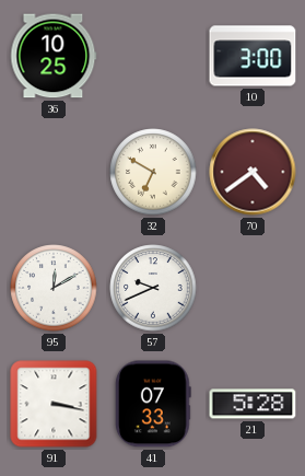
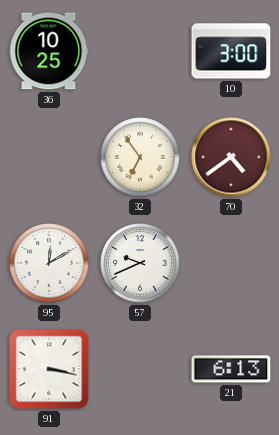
32: 6:50 -> 6:54
41: 07:33 -> none
21: 5:28 -> 6:13
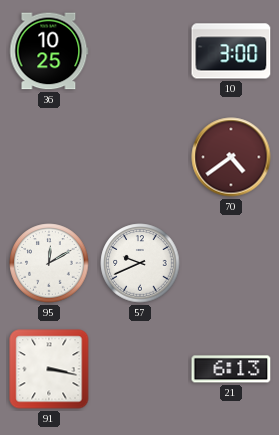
32: 6:54 -> none
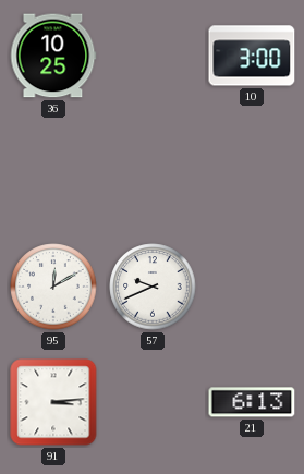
70: 4:39 -> none
91: 3:17 -> 3:14
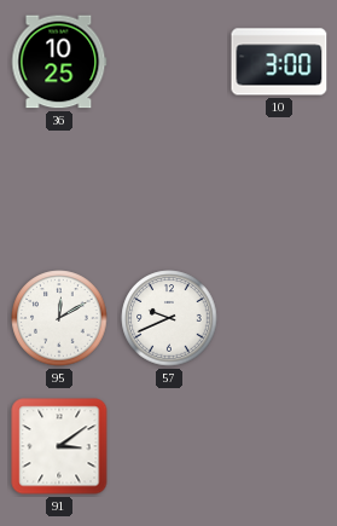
91: 3:14 -> 3:09
21: 6:13 -> none
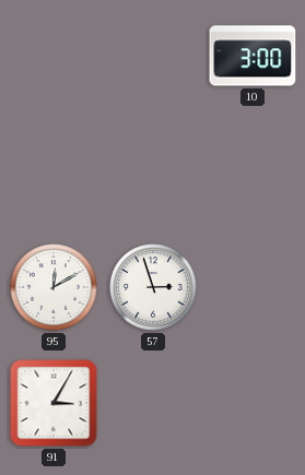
36: 10:25 -> none
57: 9:41 -> 2:57
91: 3:09 -> 3:05
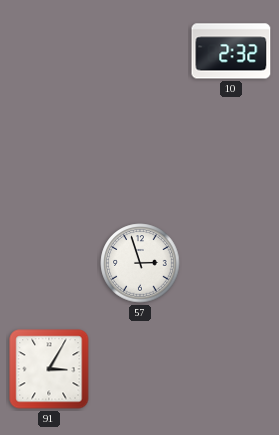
10: 3:00 -> 2:32
95: 12:10 -> none
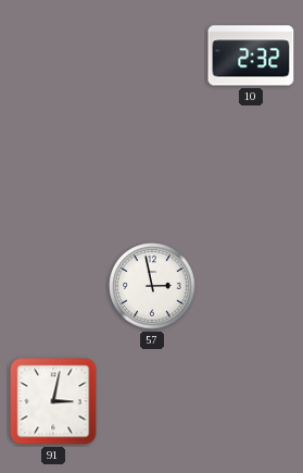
57: 2:57 -> 2:58
91: 3:05 -> 3:02
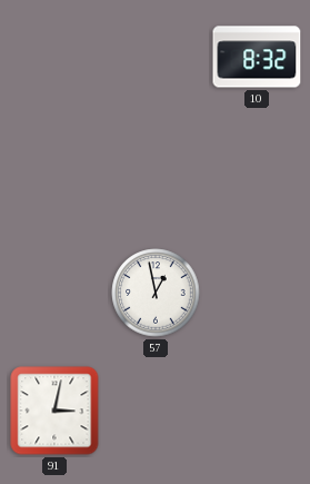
10: 2:32 -> 8:32
57: 2:58 -> 12:58
